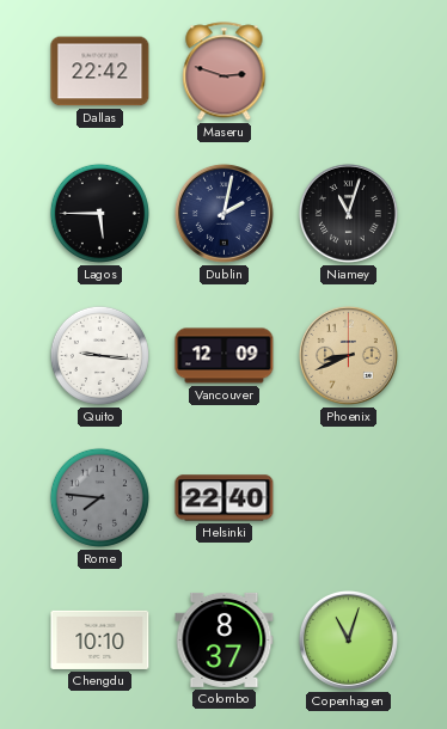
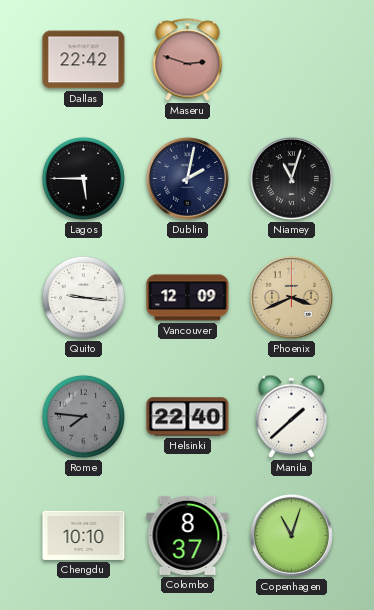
Phoenix: 8:41 -> 3:41
Manila: none -> 1:38
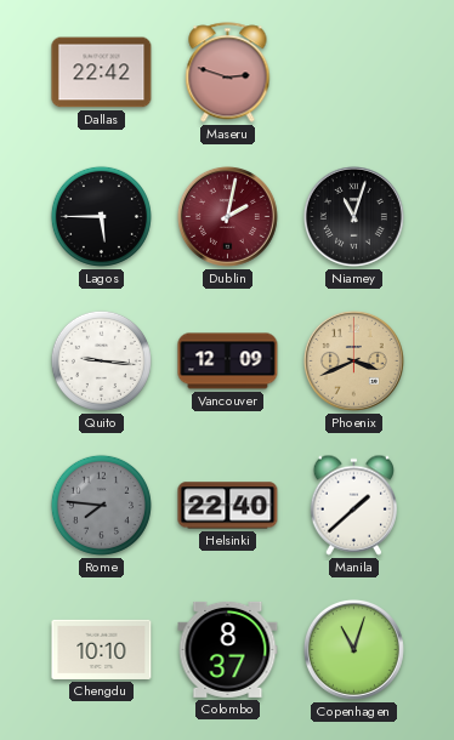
Dublin dial: navy -> burgundy
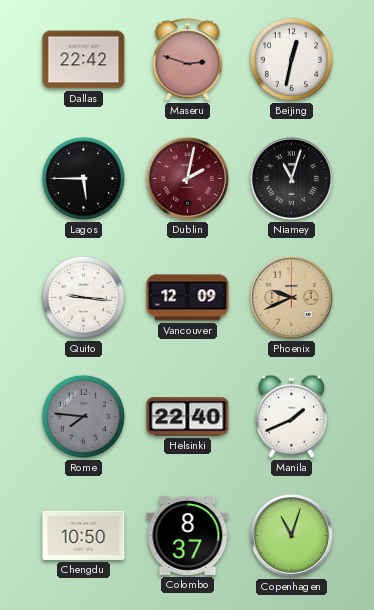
Beijing: none -> 12:32
Phoenix: 3:41 -> 9:41
Manila: 1:38 -> 1:41
Chengdu: 10:10 -> 10:50
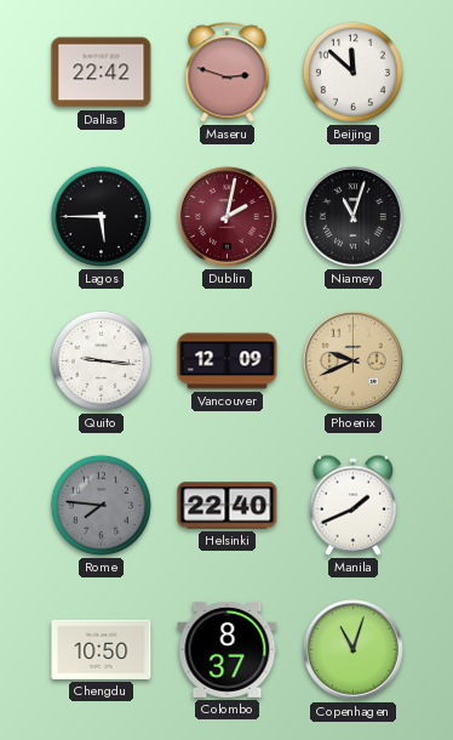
Beijing: 12:32 -> 11:52
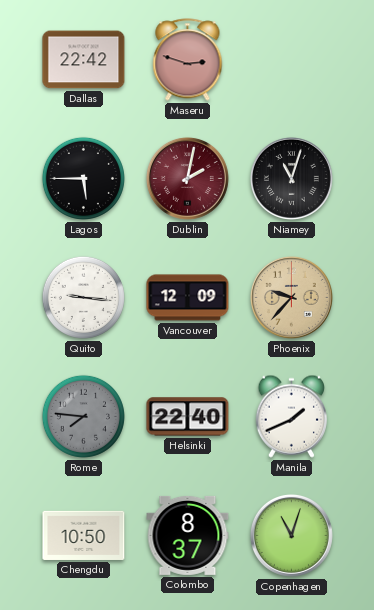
Beijing: 11:52 -> none
Phoenix: 9:41 -> 9:37
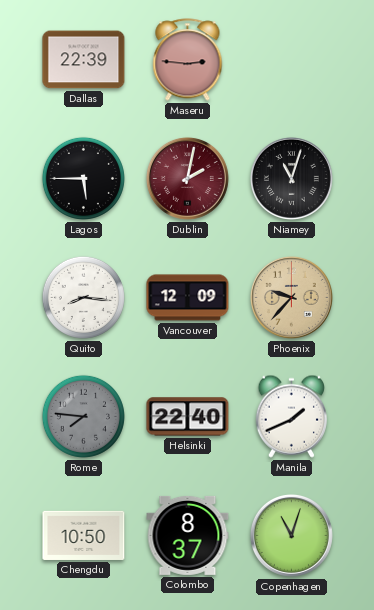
Dallas: 22:42 -> 22:39
Maseru: 2:48 -> 2:46
Quito: 9:16 -> 8:16
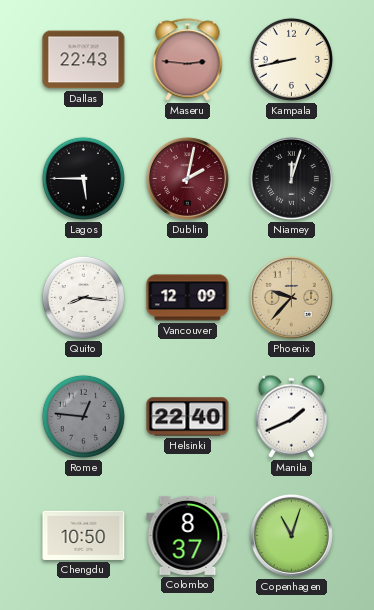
Dallas: 22:39 -> 22:43
Kampala: none -> 8:43
Niamey: 11:03 -> 12:03
Rome: 7:46 -> 12:46
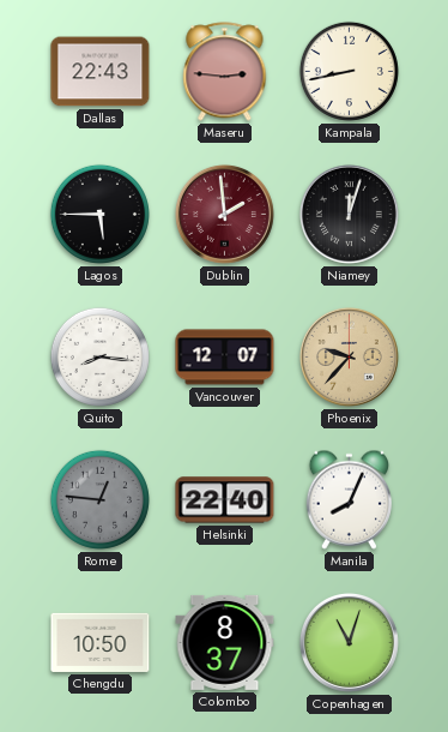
Dublin: 2:02 -> 1:59
Vancouver: 12:09 -> 12:07
Manila: 1:41 -> 8:04
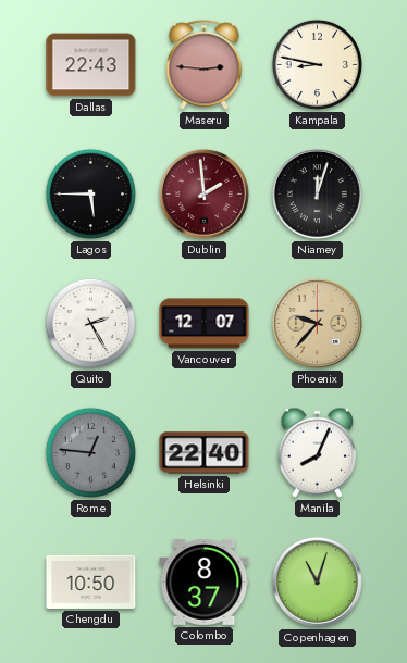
Kampala: 8:43 -> 8:47
Quito: 8:16 -> 2:25
